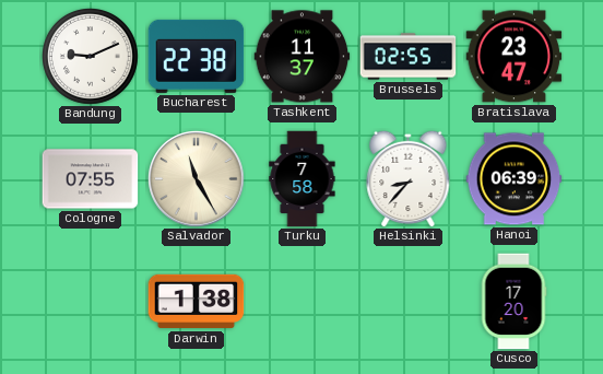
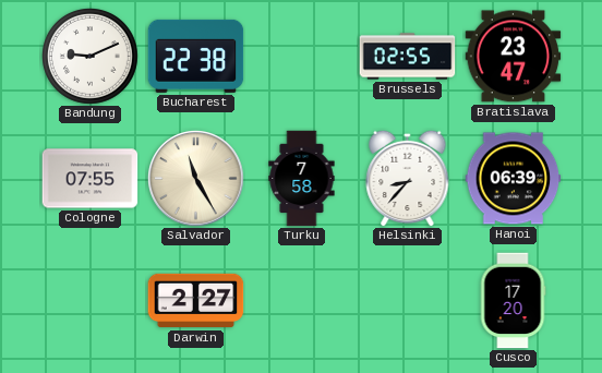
Tashkent: 11:37 -> none
Darwin: 1:38 -> 2:27
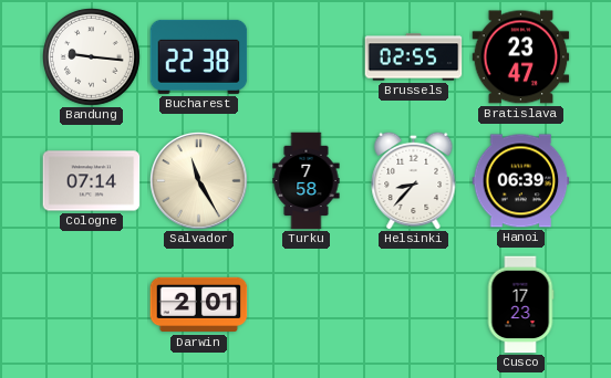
Bandung: 9:11 -> 9:16
Cologne: 07:55 -> 07:14
Darwin: 2:27 -> 2:01
Cusco: 17:20 -> 17:23
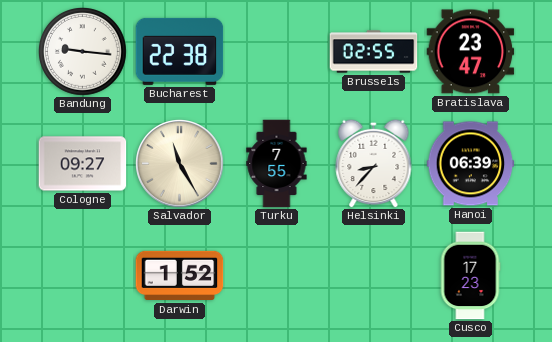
Cologne: 07:14 -> 09:27
Turku: 7:58 -> 7:55
Darwin: 2:01 -> 1:52
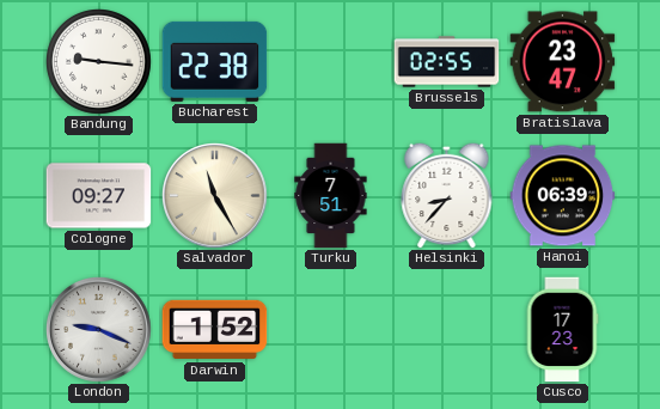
Turku: 7:55 -> 7:51
London: none -> 9:19
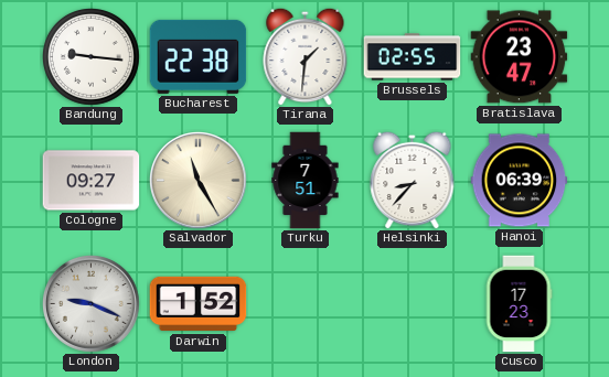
Tirana: none -> 1:31
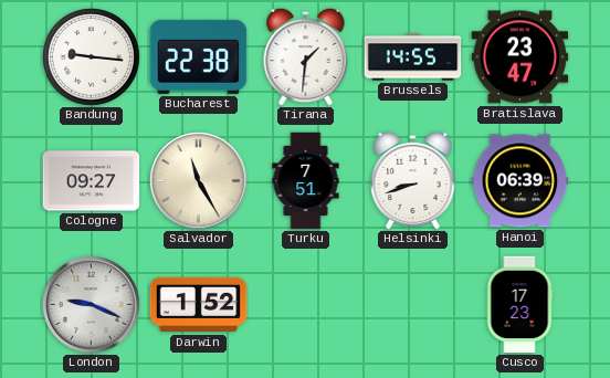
Brussels: 02:55 -> 14:55
Helsinki: 8:37 -> 8:42
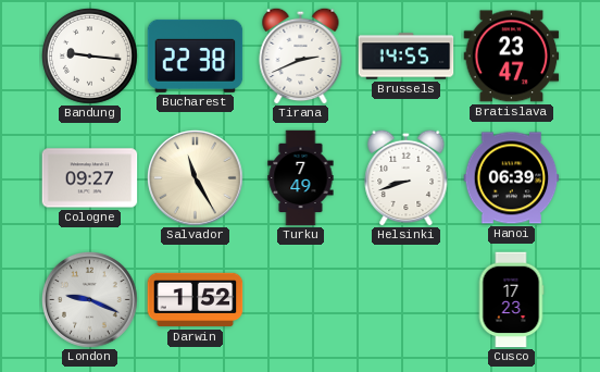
Tirana: 1:31 -> 2:41
Turku: 7:51 -> 7:49
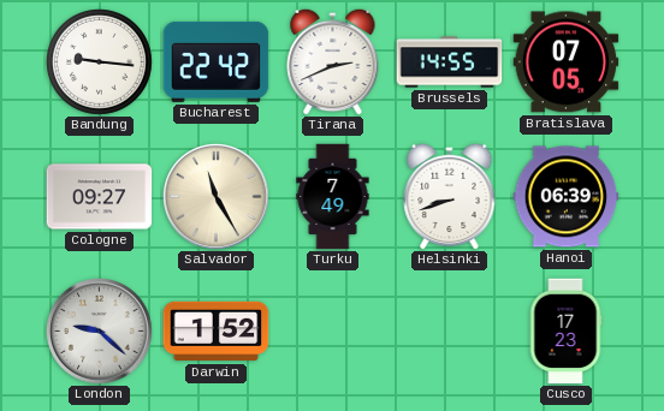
Bucharest: 22:38 -> 22:42
Bratislava: 23:47 -> 07:05
London: 9:19 -> 9:22
